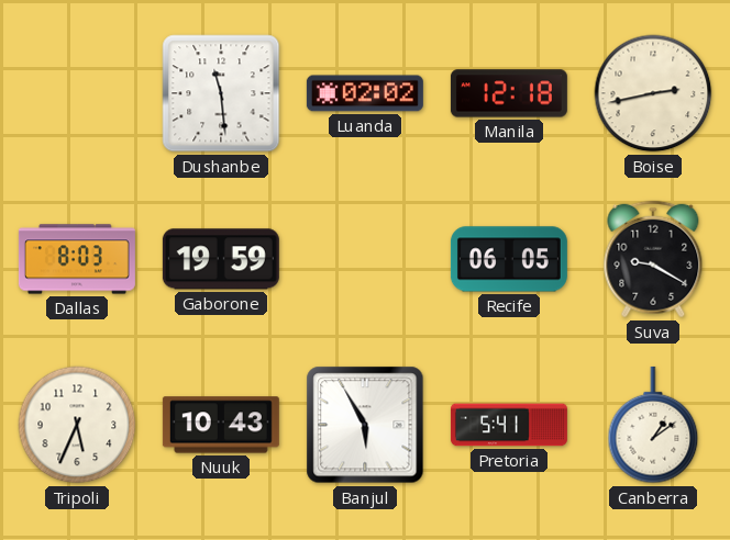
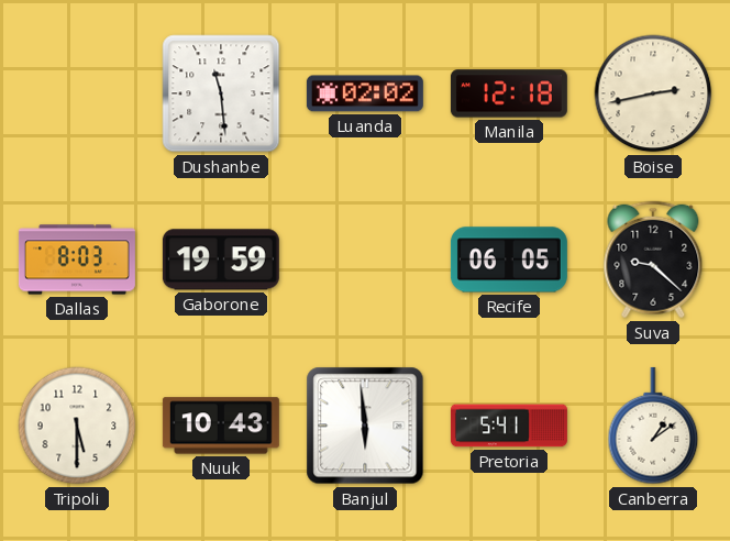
Suva: 9:20 -> 9:22
Tripoli: 5:34 -> 5:30
Banjul: 5:55 -> 5:59
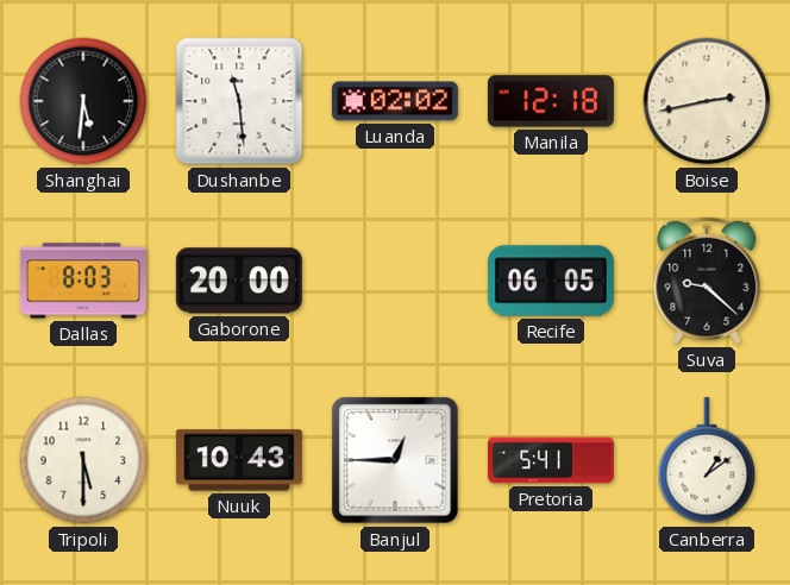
Shanghai: none -> 5:31
Gaborone: 19:59 -> 20:00
Banjul: 5:59 -> 12:45
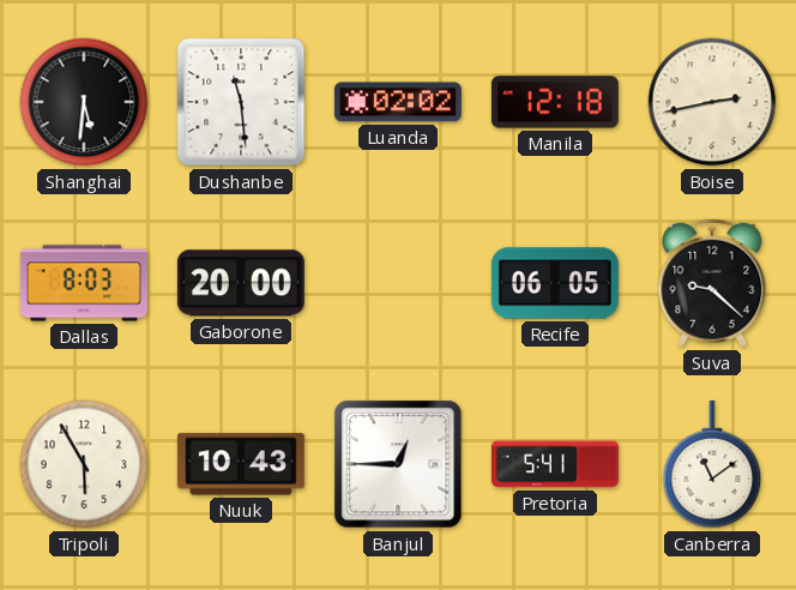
Tripoli: 5:30 -> 5:55
Canberra: 1:09 -> 11:09
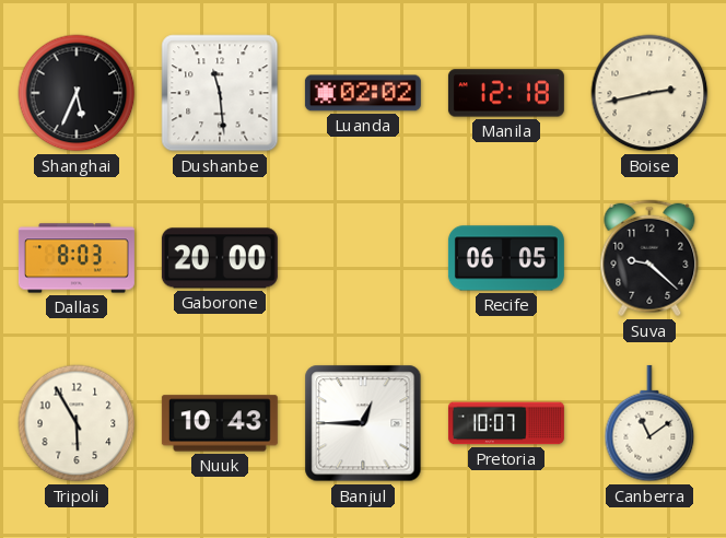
Shanghai: 5:31 -> 5:34
Pretoria: 5:41 -> 10:07
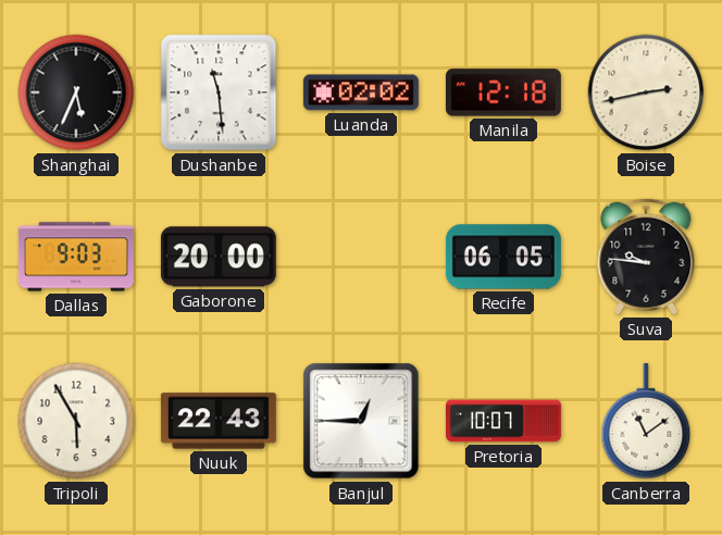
Dallas: 8:03 -> 9:03
Suva: 9:22 -> 9:46
Nuuk: 10:43 -> 22:43
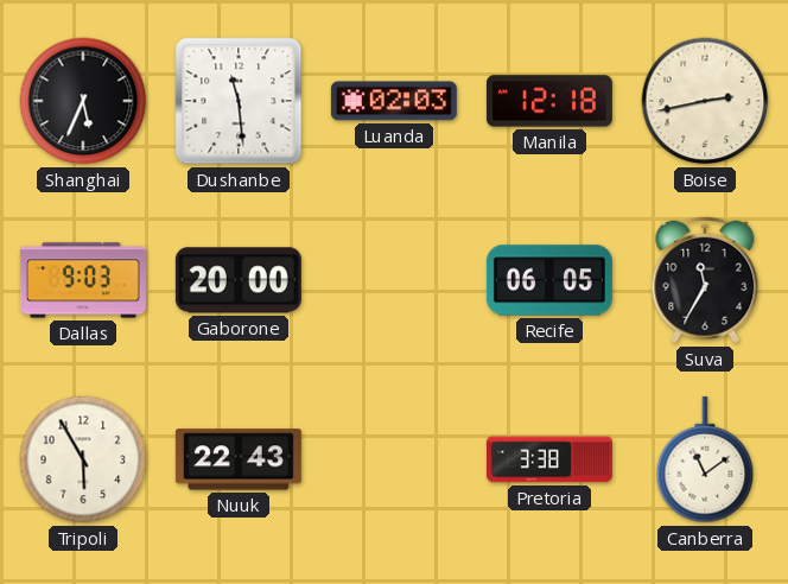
Luanda: 02:02 -> 02:03
Suva: 9:46 -> 11:35
Banjul: 12:45 -> none
Pretoria: 10:07 -> 3:38
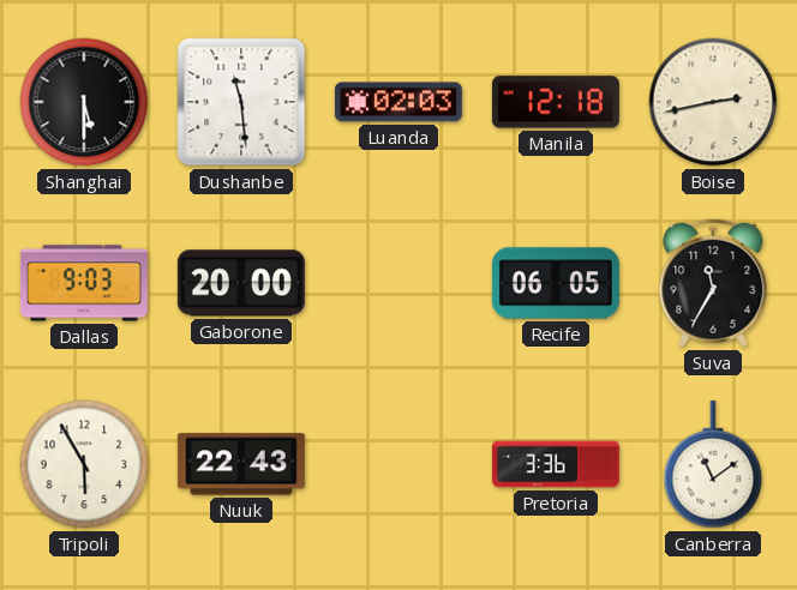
Shanghai: 5:34 -> 5:30
Pretoria: 3:38 -> 3:36
